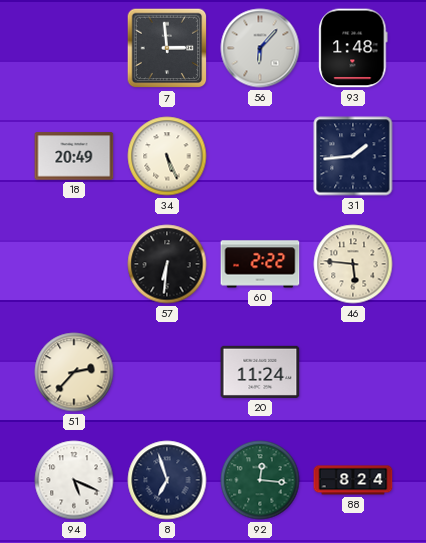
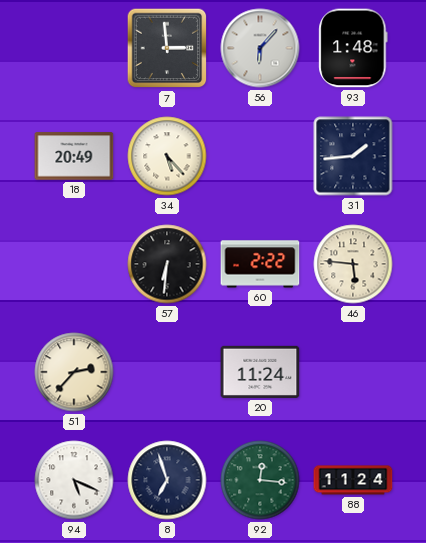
34: 5:26 -> 5:23
88: 8:24 -> 11:24
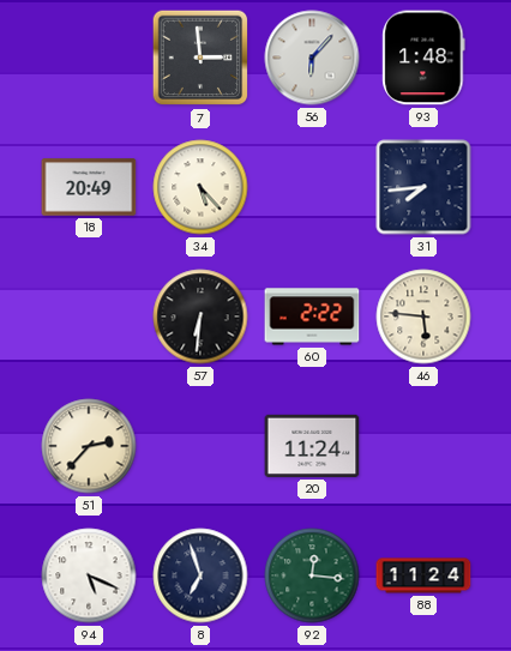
31: 1:44 -> 7:44
